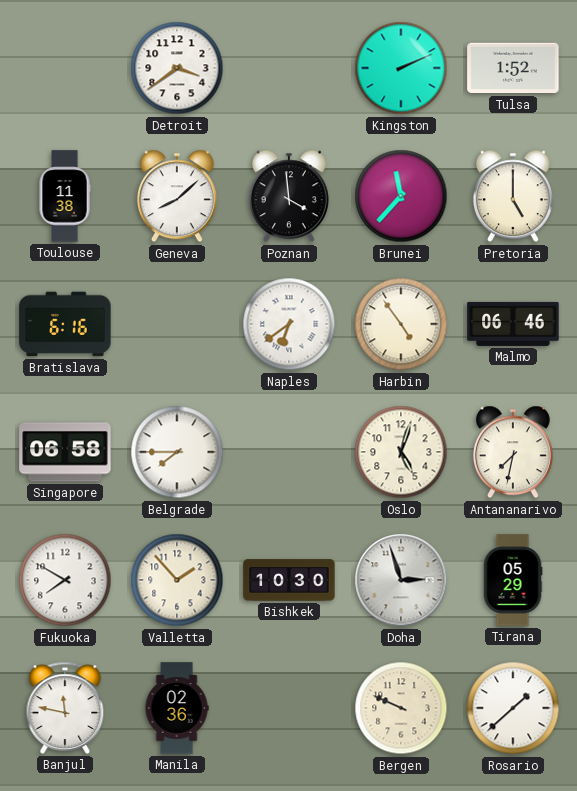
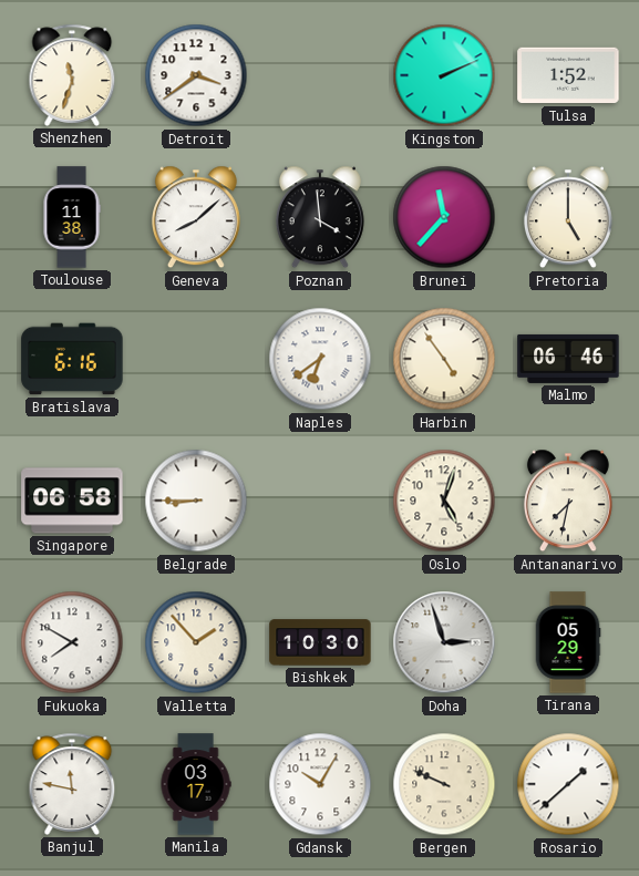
Shenzhen: none -> 11:33
Belgrade: 7:45 -> 8:45
Manila: 02:36 -> 03:17
Gdansk: none -> 10:05
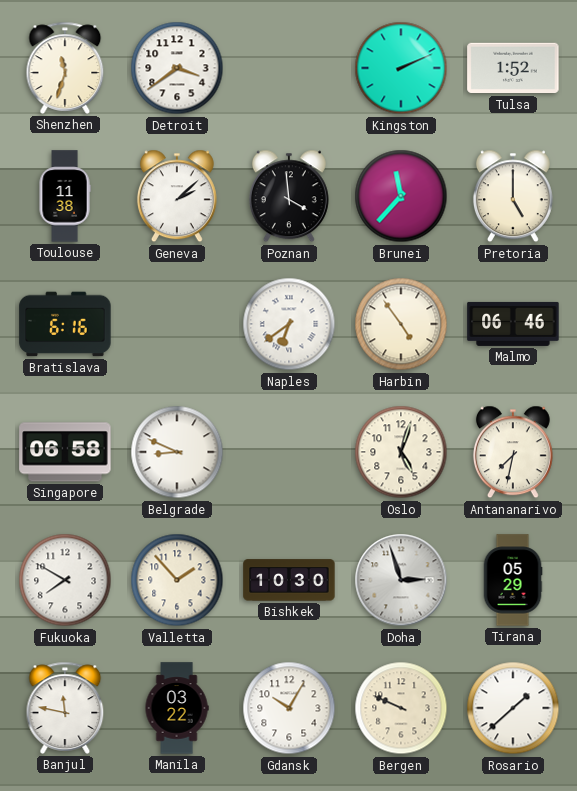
Geneva: 8:08 -> 2:08
Belgrade: 8:45 -> 8:49
Manila: 03:17 -> 03:22
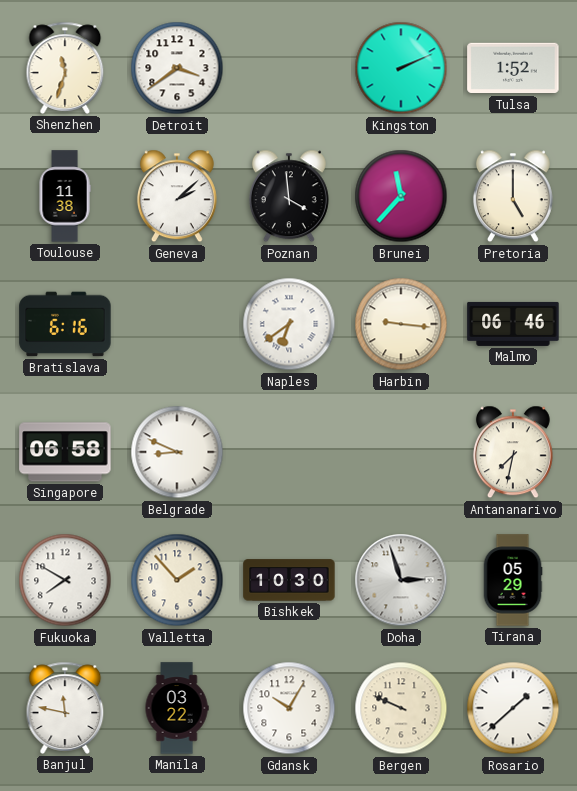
Harbin: 4:54 -> 9:16
Oslo: 5:03 -> none
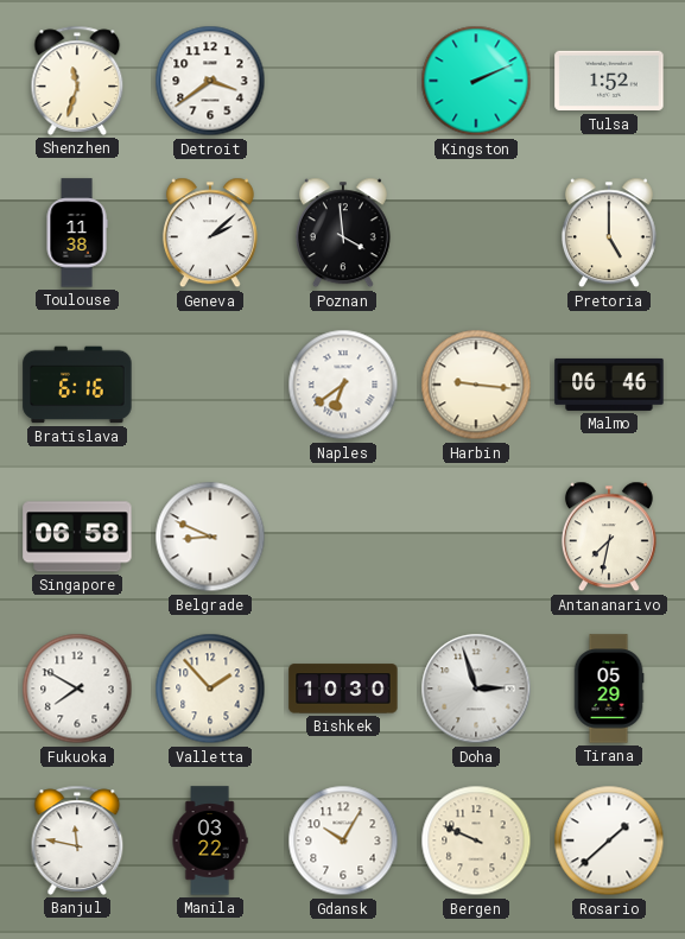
Brunei: 11:37 -> none
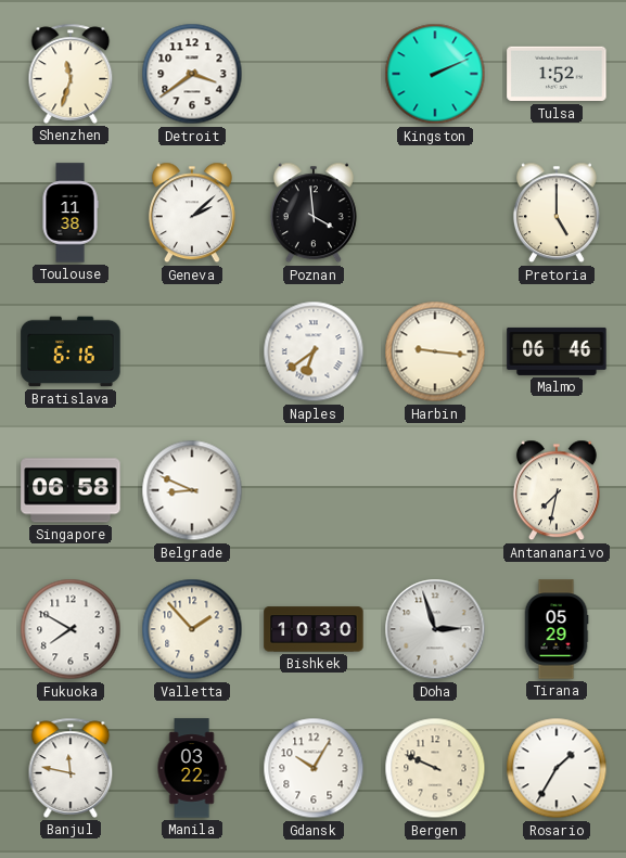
Rosario: 1:38 -> 1:35
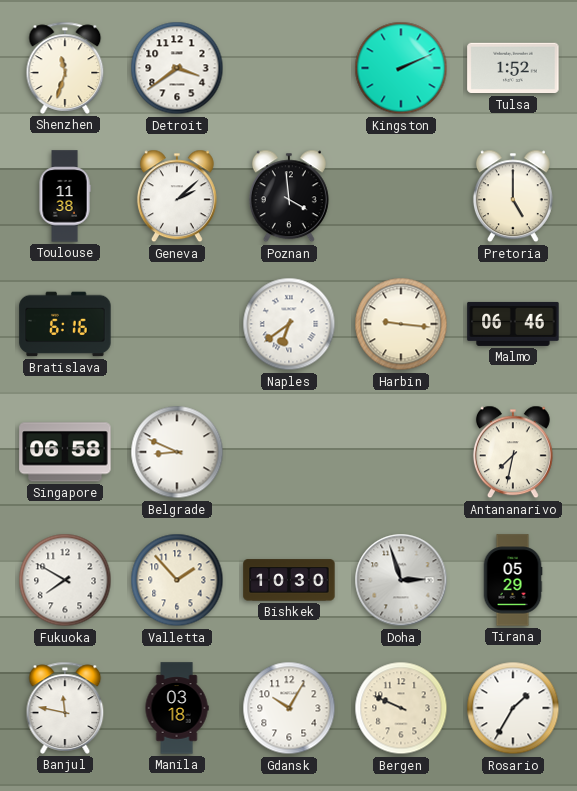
Manila: 03:22 -> 03:18
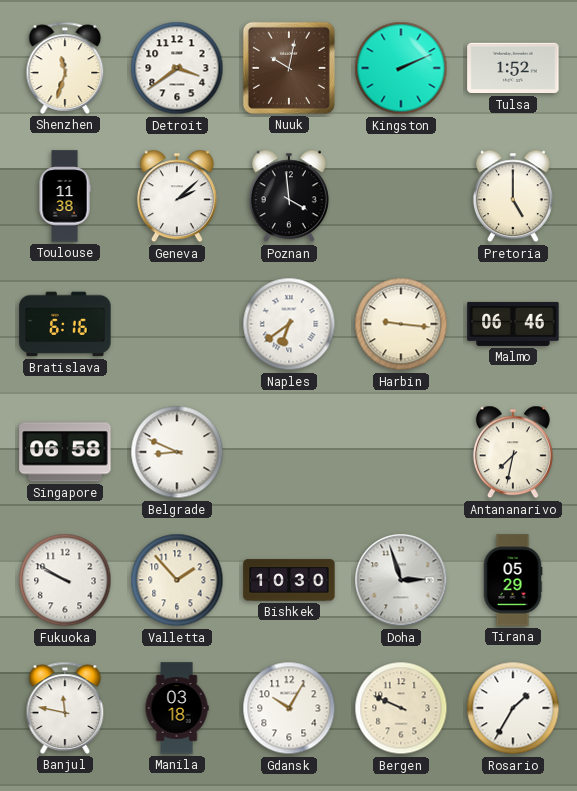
Nuuk: none -> 10:02
Fukuoka: 7:50 -> 9:50
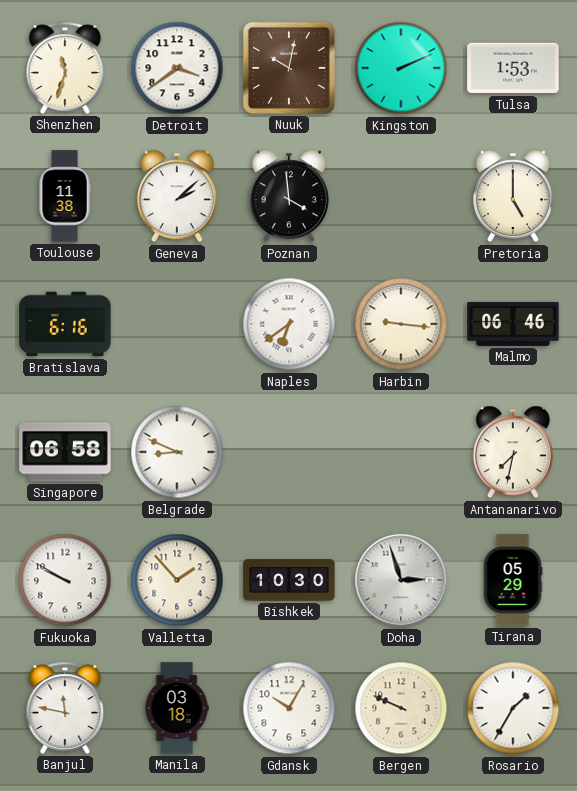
Tulsa: 1:52 -> 1:53
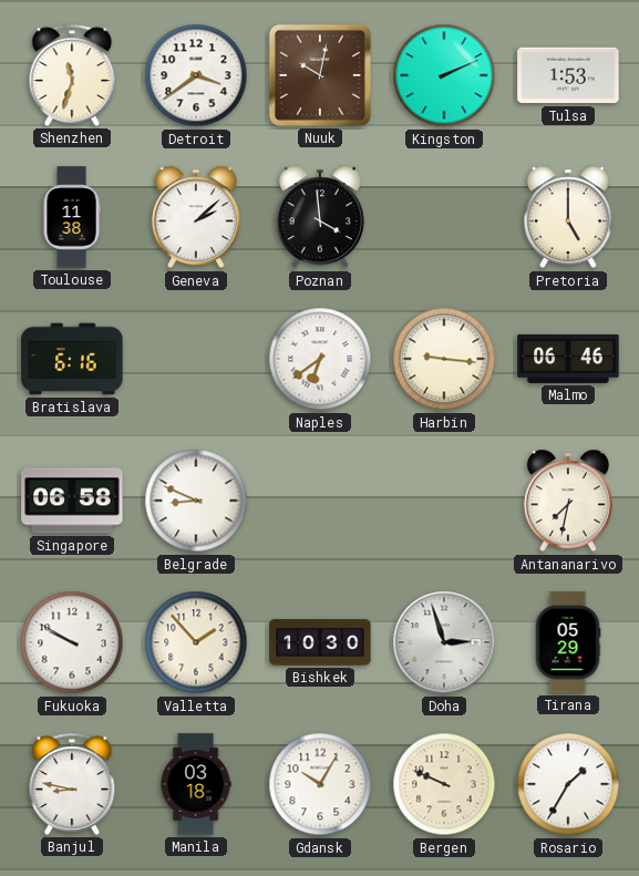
Banjul: 11:47 -> 8:47
